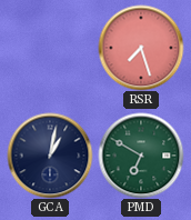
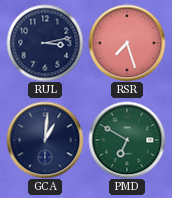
RUL: none -> 3:13
GCA: 1:02 -> 1:01
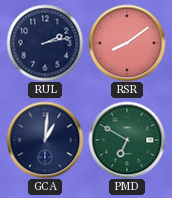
RUL: 3:13 -> 2:13
RSR: 7:27 -> 8:09
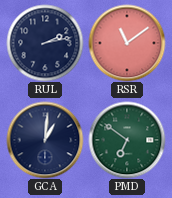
RSR: 8:09 -> 11:09
PMD: 6:50 -> 6:51
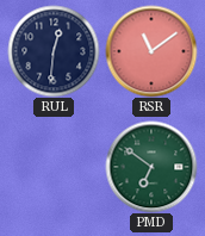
RUL: 2:13 -> 12:31
GCA: 1:01 -> none
